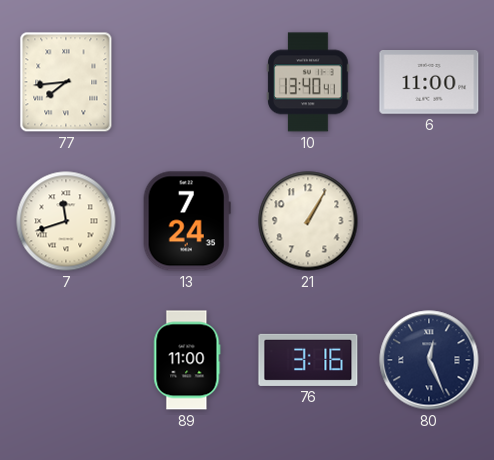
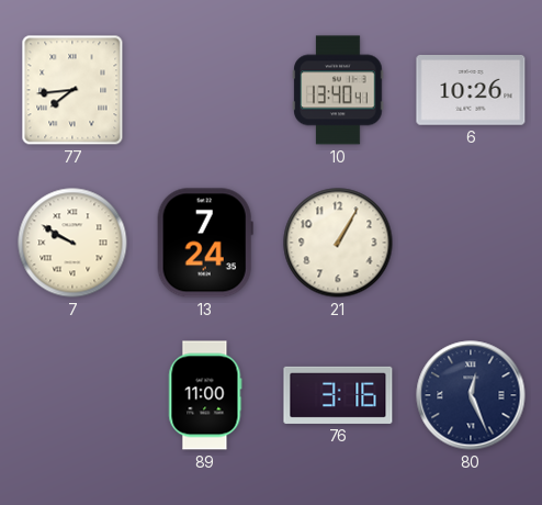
6: 11:00 -> 10:26
7: 11:42 -> 9:50
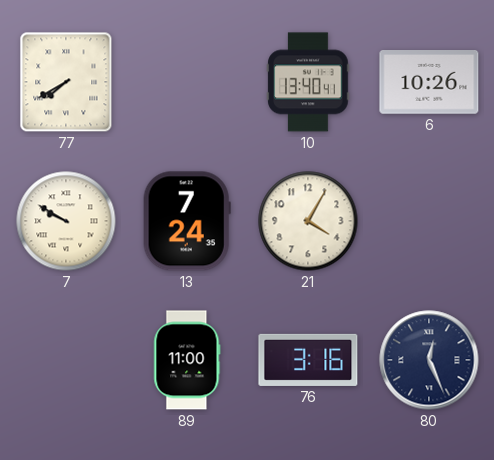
77: 7:44 -> 7:40
21: 1:05 -> 4:05
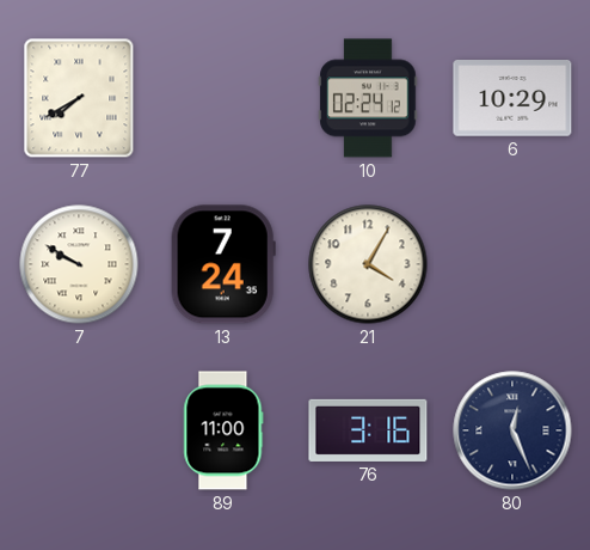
10: 13:40 -> 02:24
6: 10:26 -> 10:29
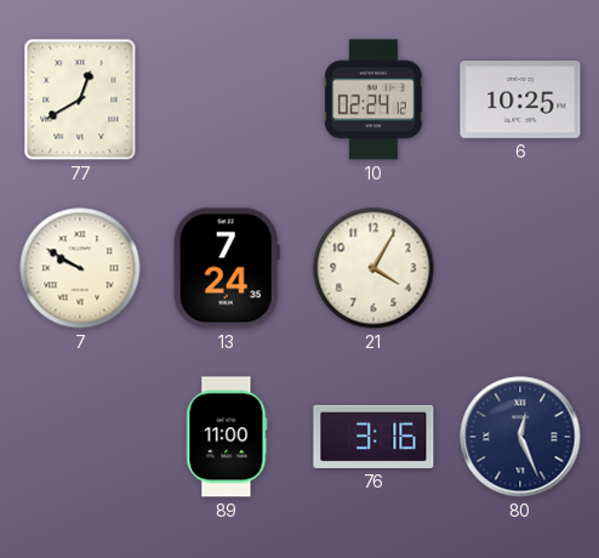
77: 7:40 -> 12:40
6: 10:29 -> 10:25
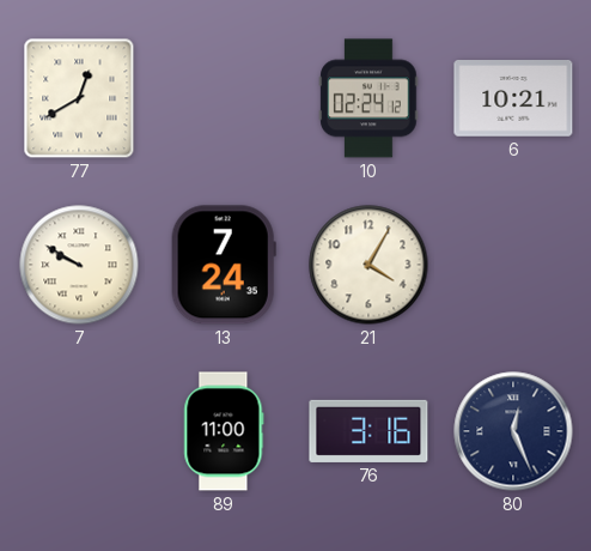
6: 10:25 -> 10:21
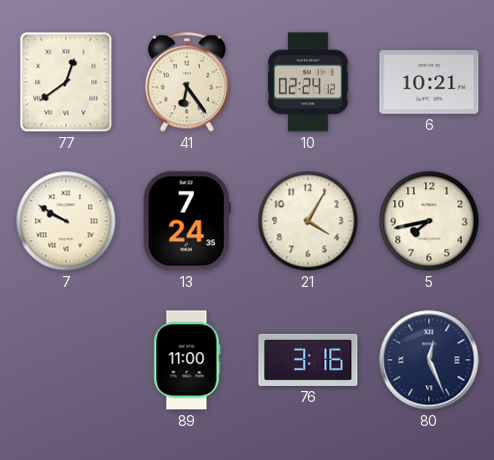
77: 12:40 -> 12:39
41: none -> 6:24
5: none -> 7:43
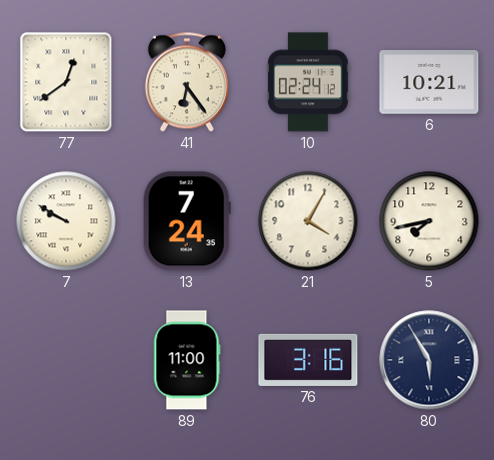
80: 12:26 -> 5:55
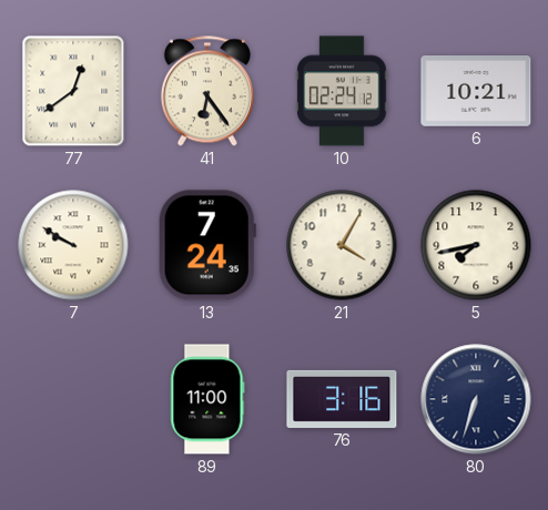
80: 5:55 -> 6:33
